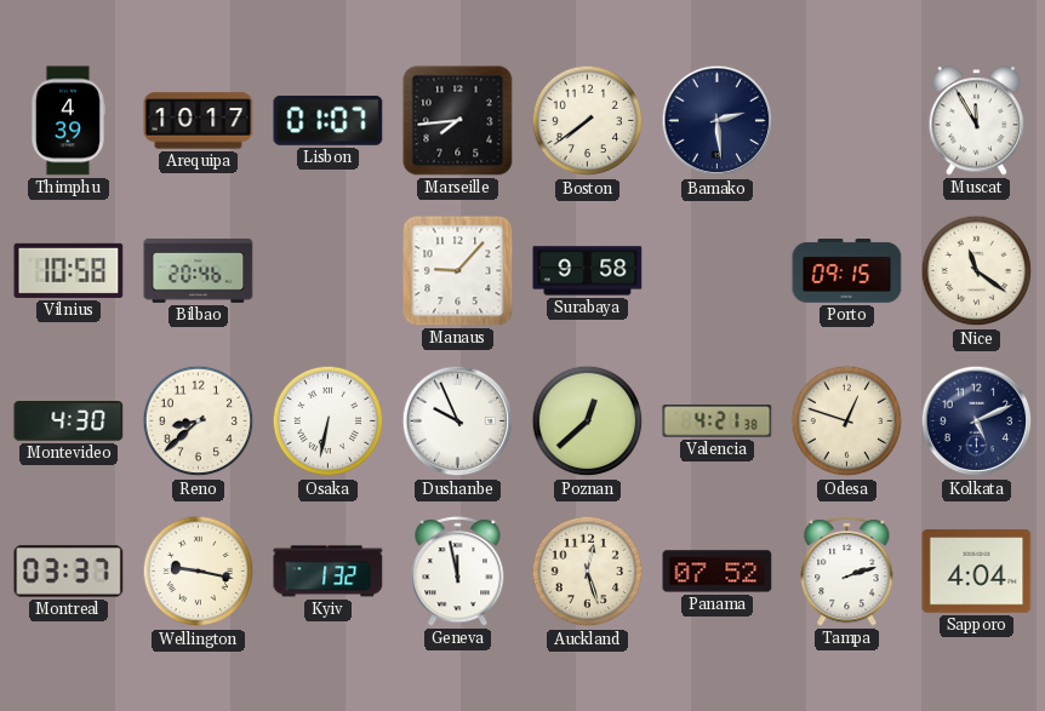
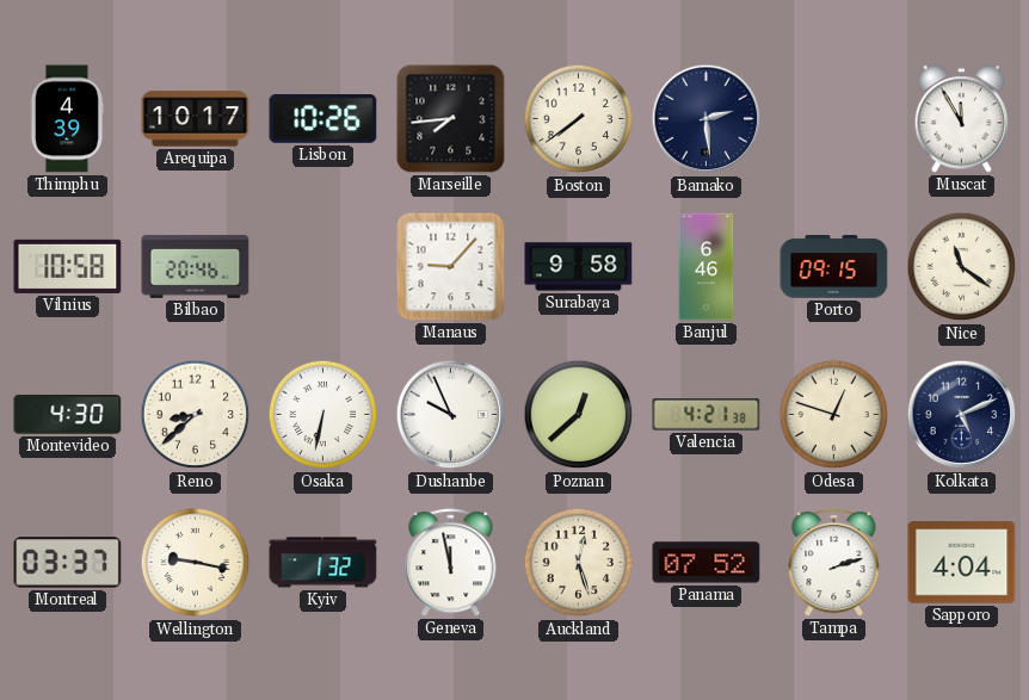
Lisbon: 01:07 -> 10:26
Banjul: none -> 6:46
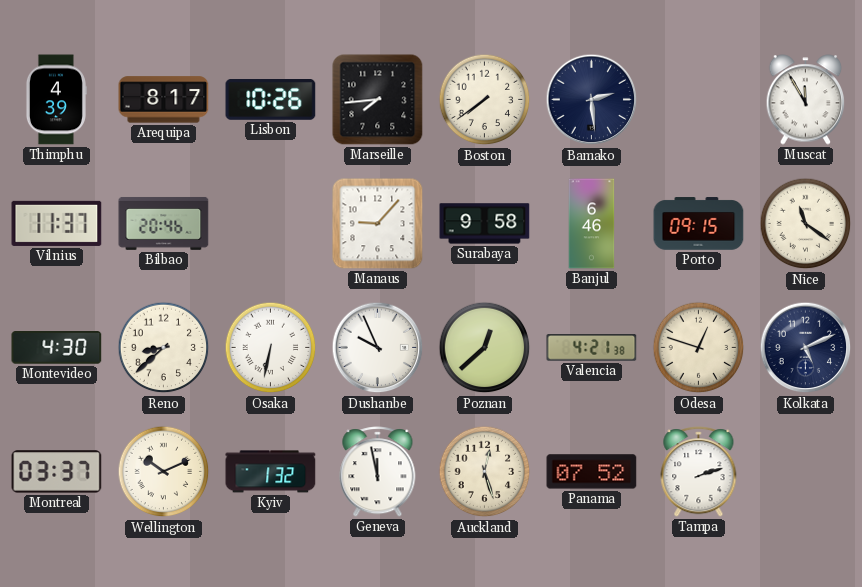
Arequipa: 10:17 -> 8:17
Vilnius: 10:58 -> 11:37
Wellington: 9:17 -> 10:11
Sapporo: 4:04 -> none
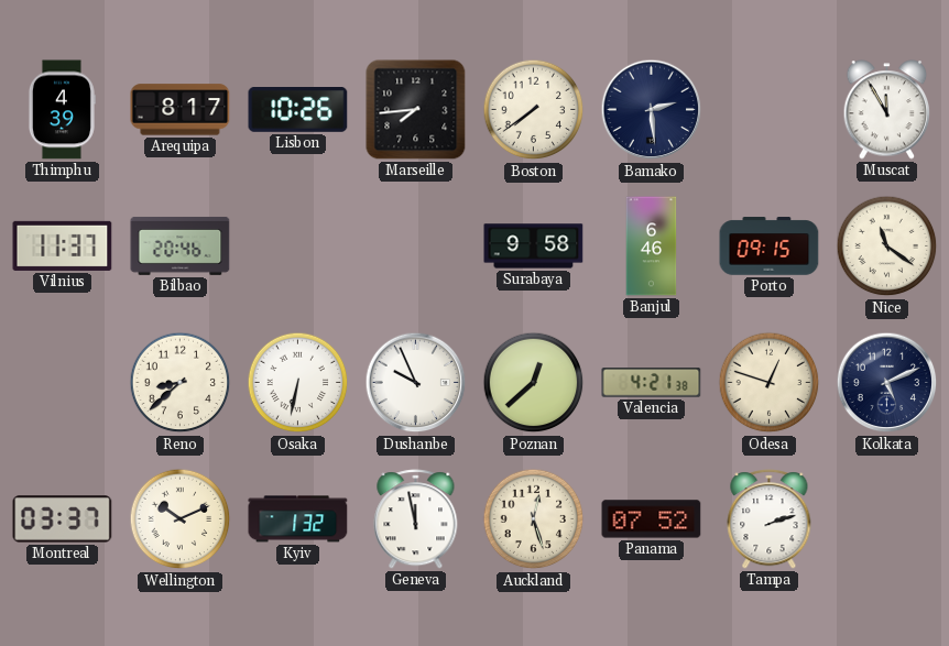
Manaus: 9:07 -> none
Montevideo: 4:30 -> none
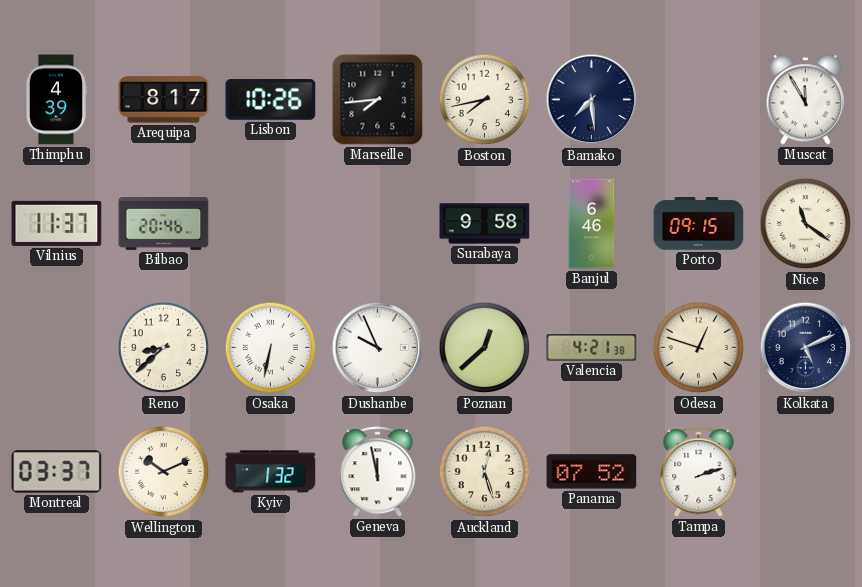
Boston: 7:39 -> 7:43
Bamako: 2:29 -> 7:29
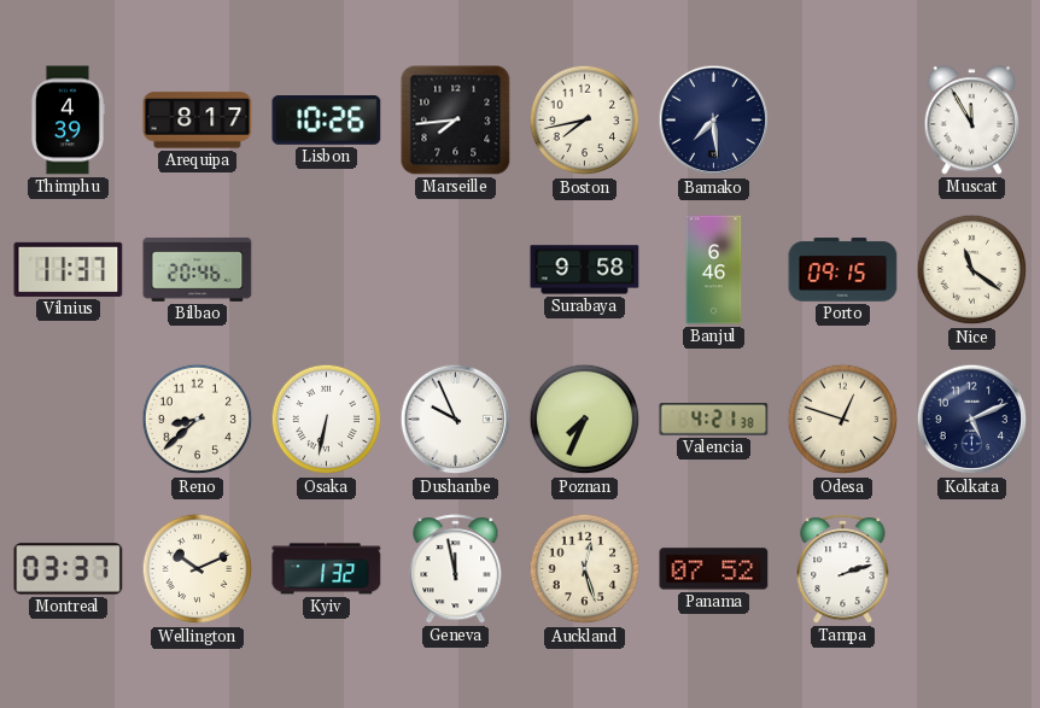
Poznan: 12:38 -> 7:34
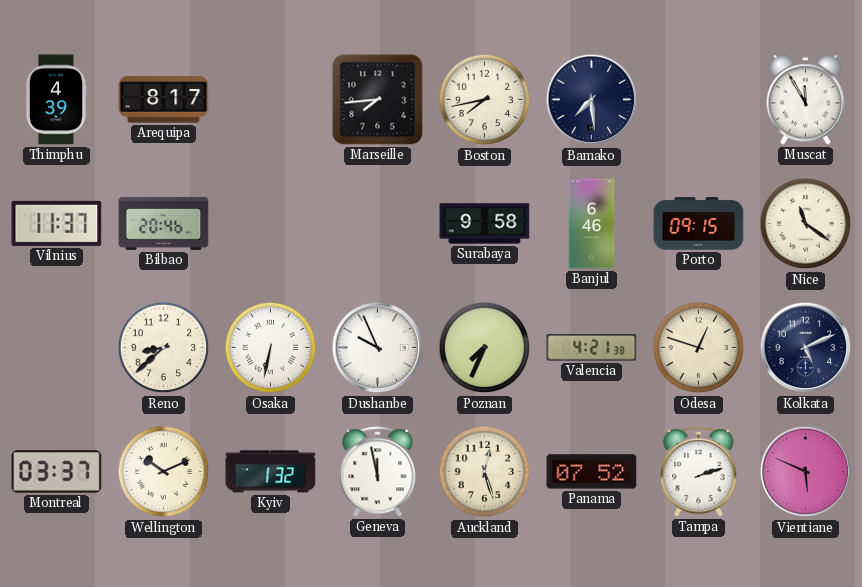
Lisbon: 10:26 -> none
Vientiane: none -> 5:49
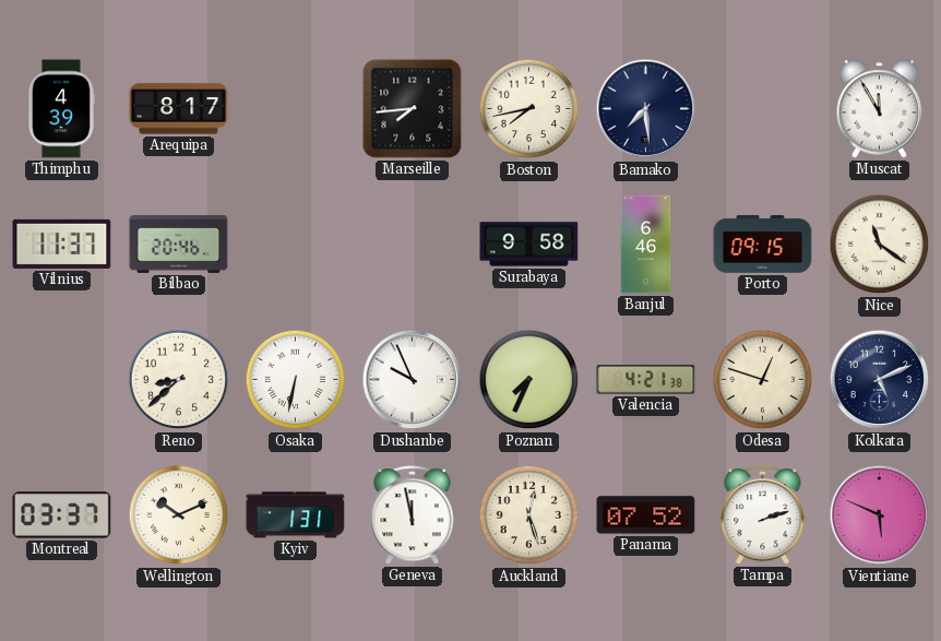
Kyiv: 1:32 -> 1:31
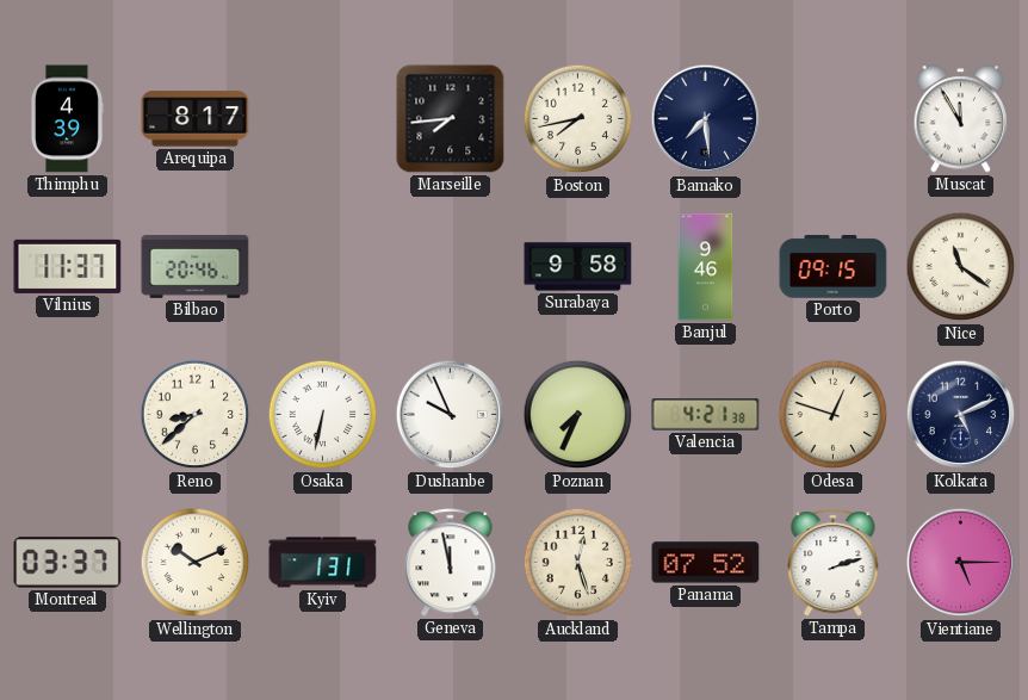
Banjul: 6:46 -> 9:46
Vientiane: 5:49 -> 5:15
